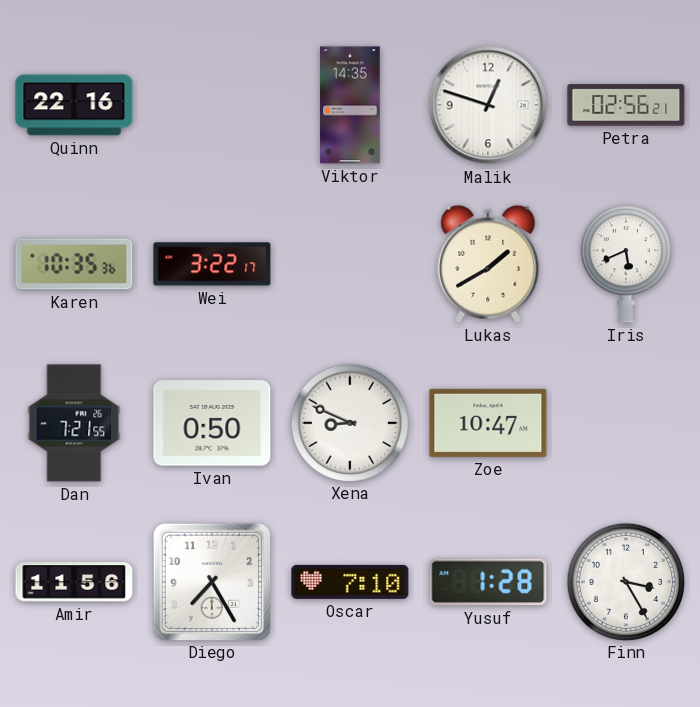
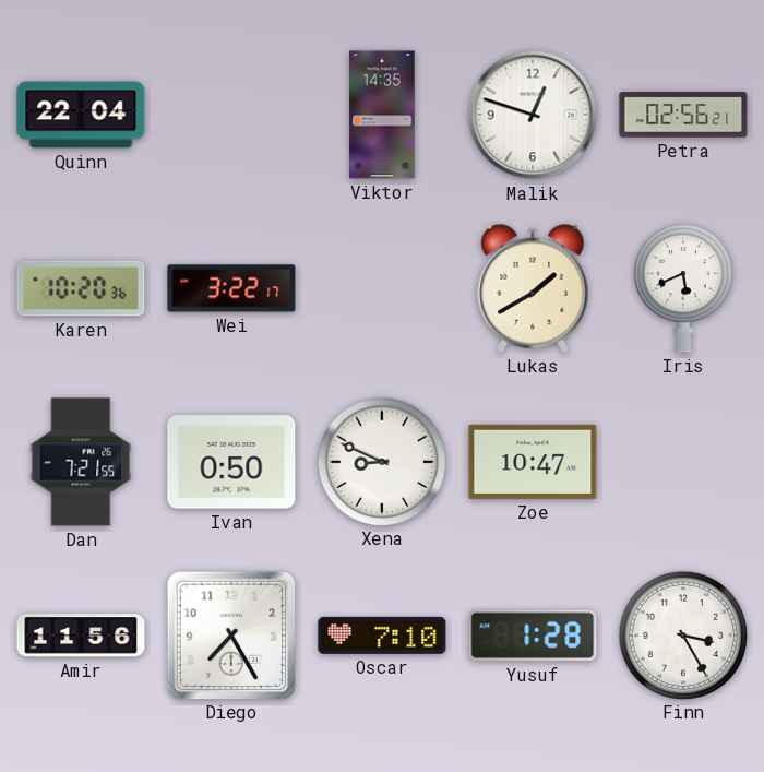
Quinn: 22:16 -> 22:04
Karen: 10:35 -> 10:20
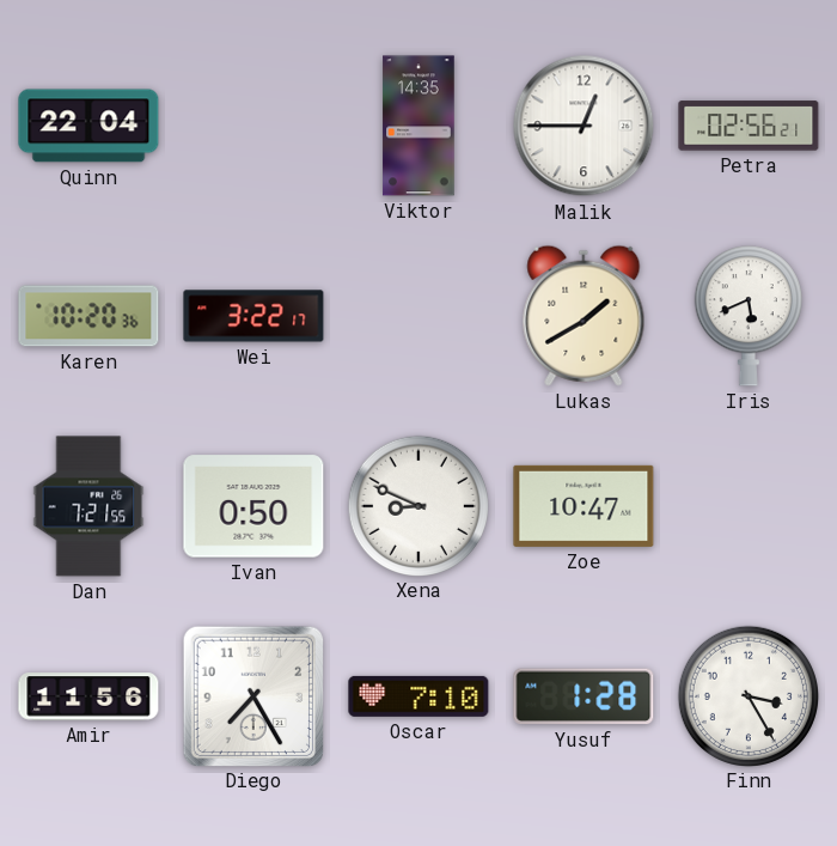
Malik: 12:48 -> 12:45
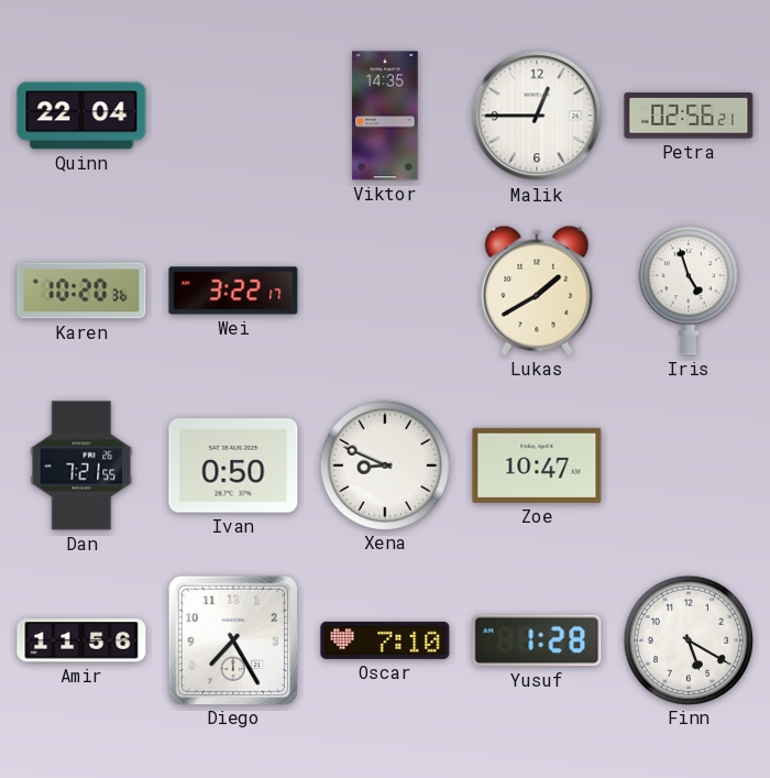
Iris: 5:41 -> 4:57
Finn: 3:25 -> 5:20
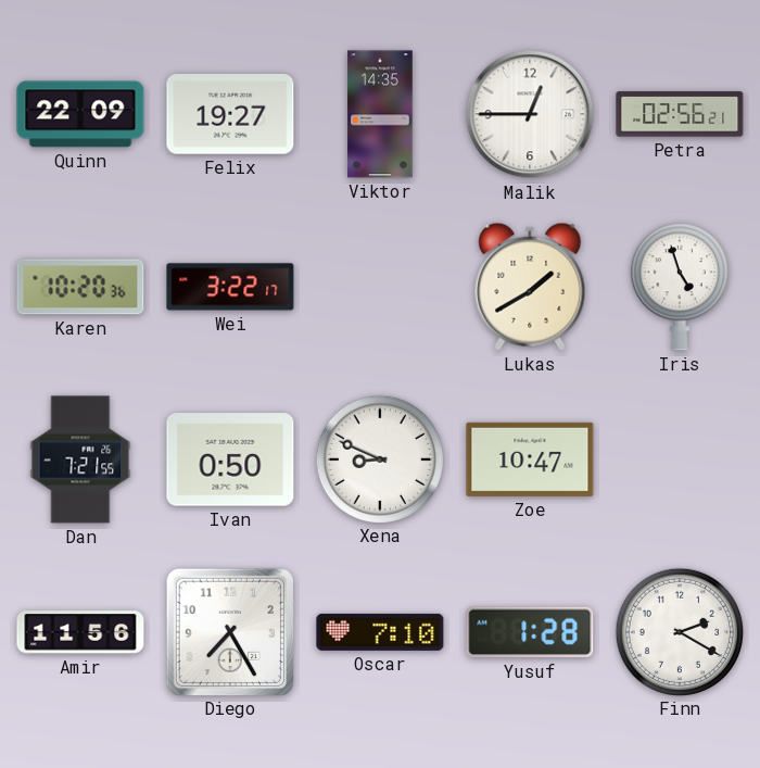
Quinn: 22:04 -> 22:09
Felix: none -> 19:27
Finn: 5:20 -> 2:20
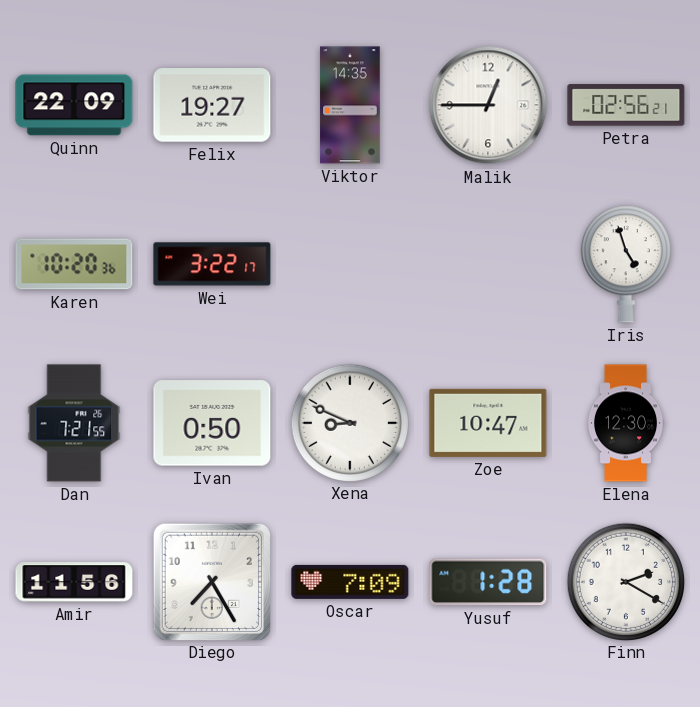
Lukas: 1:40 -> none
Elena: none -> 12:30
Oscar: 7:10 -> 7:09
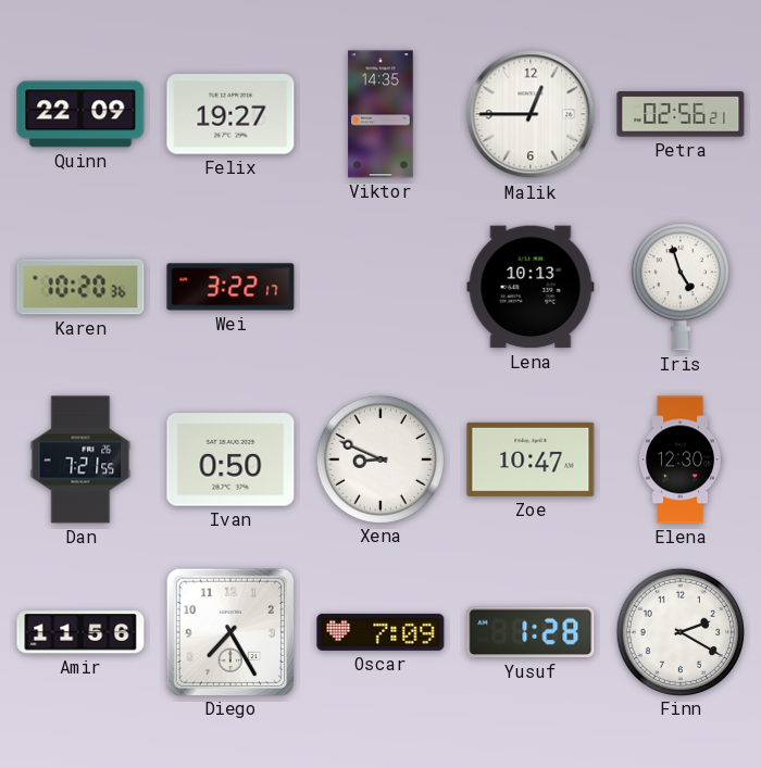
Lena: none -> 10:13
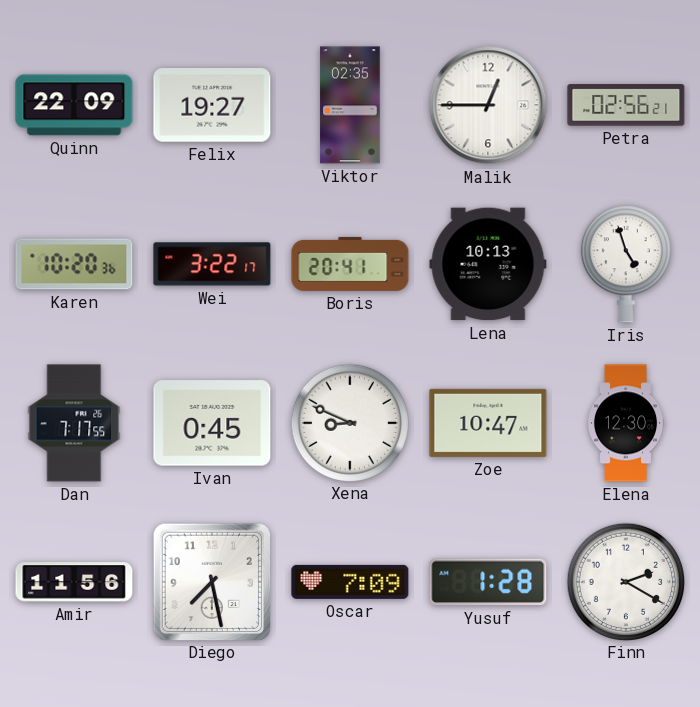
Viktor: 14:35 -> 02:35
Boris: none -> 20:41
Dan: 7:21 -> 7:17
Ivan: 0:50 -> 0:45
Diego: 7:25 -> 7:28
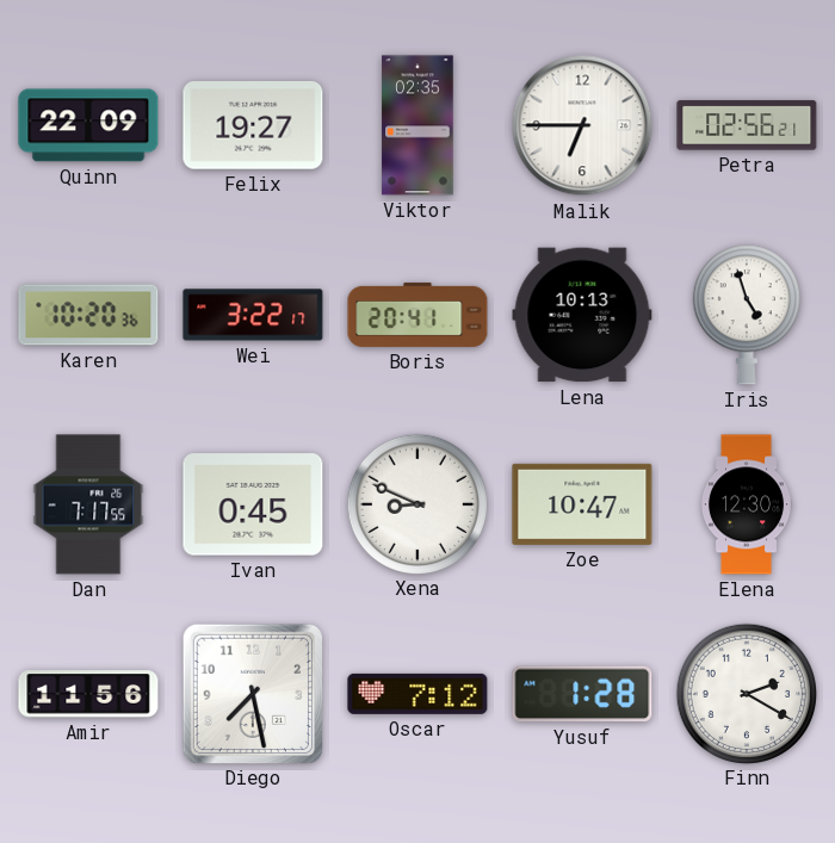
Malik: 12:45 -> 6:45
Oscar: 7:09 -> 7:12
